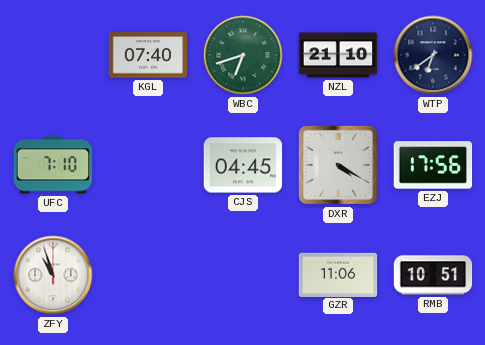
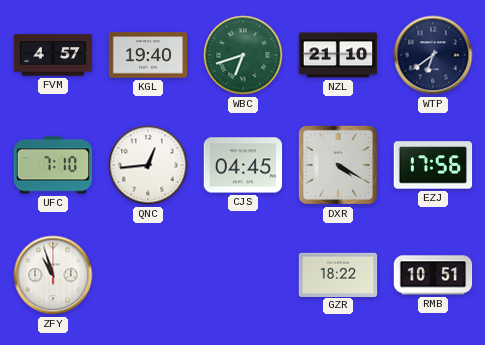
FVM: none -> 4:57
KGL: 07:40 -> 19:40
QNC: none -> 12:44
GZR: 11:06 -> 18:22
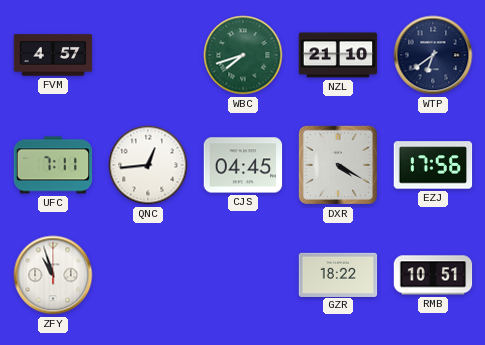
KGL: 19:40 -> none
WBC: 6:42 -> 7:42
UFC: 7:10 -> 7:11
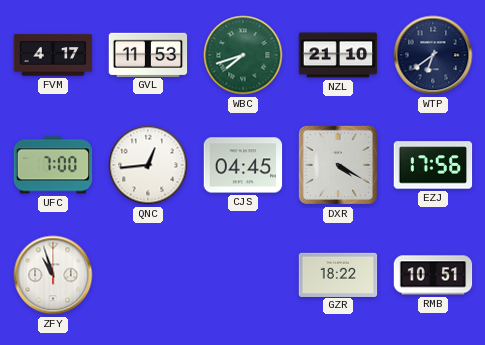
FVM: 4:57 -> 4:17
GVL: none -> 11:53
UFC: 7:11 -> 7:00
